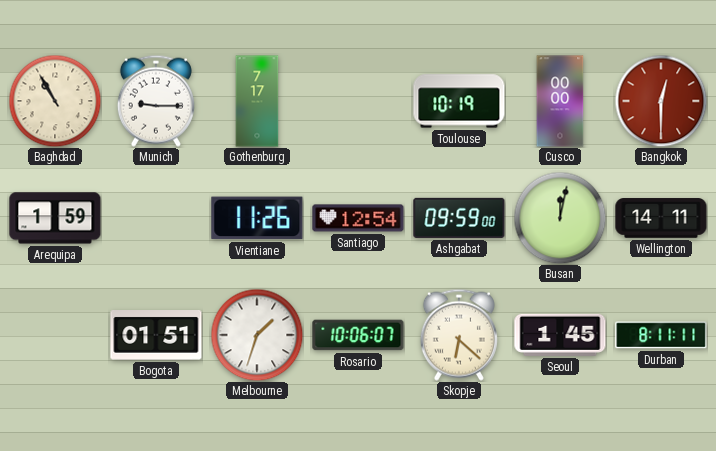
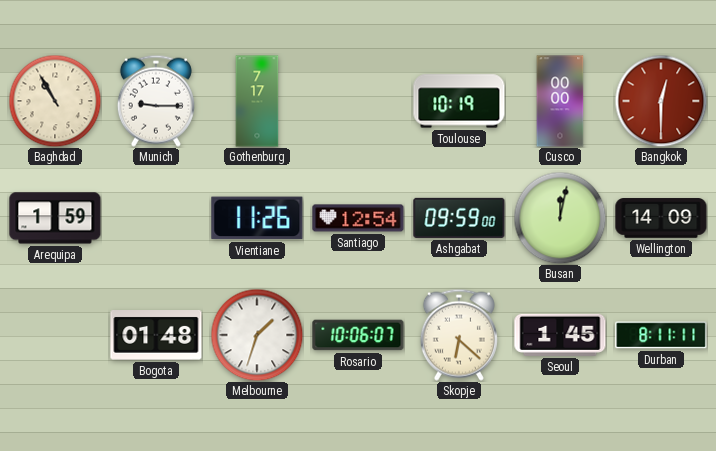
Wellington: 14:11 -> 14:09
Bogota: 01:51 -> 01:48
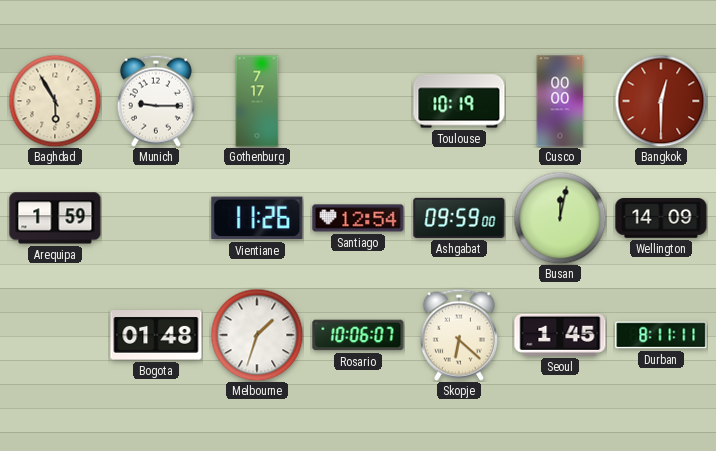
Baghdad: 10:55 -> 5:55
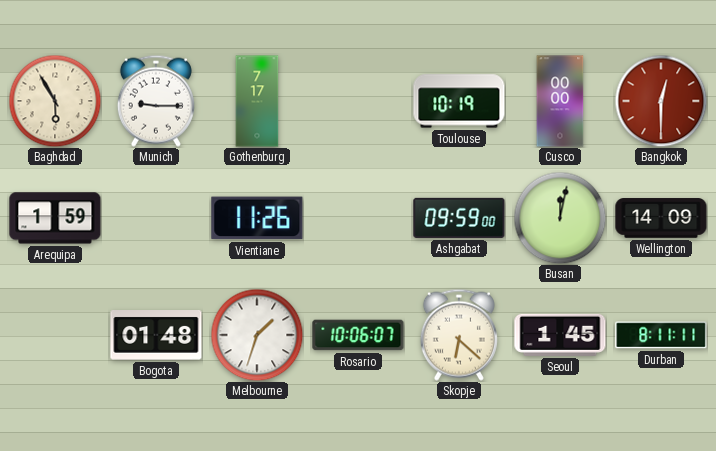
Santiago: 12:54 -> none
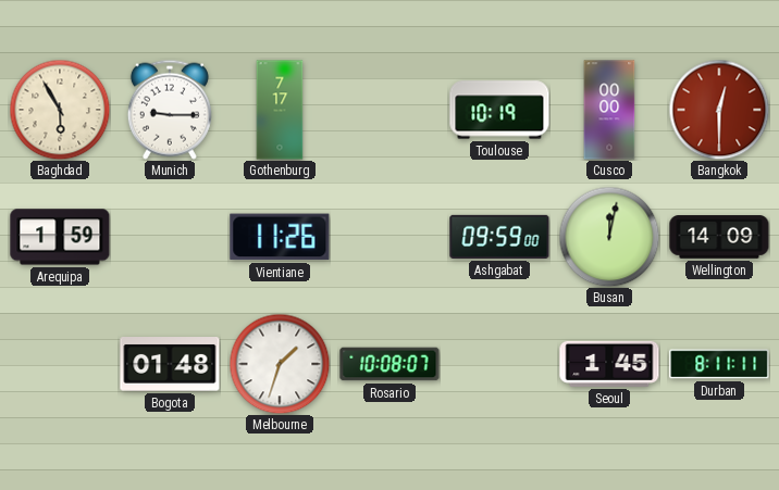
Rosario: 10:06 -> 10:08
Skopje: 6:22 -> none
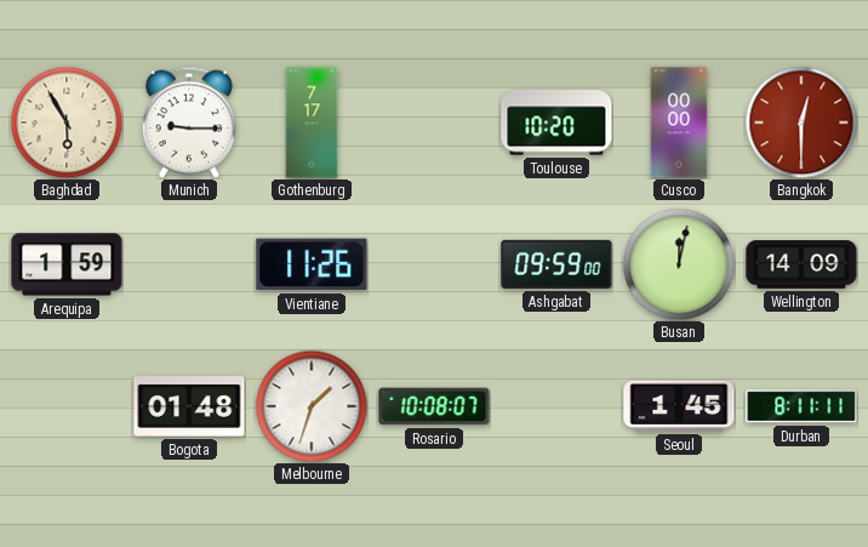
Toulouse: 10:19 -> 10:20
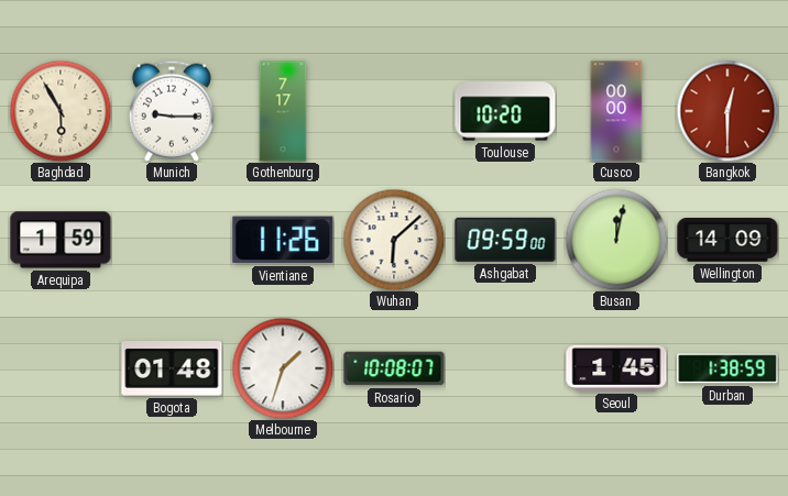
Wuhan: none -> 6:08
Durban: 8:11 -> 1:38
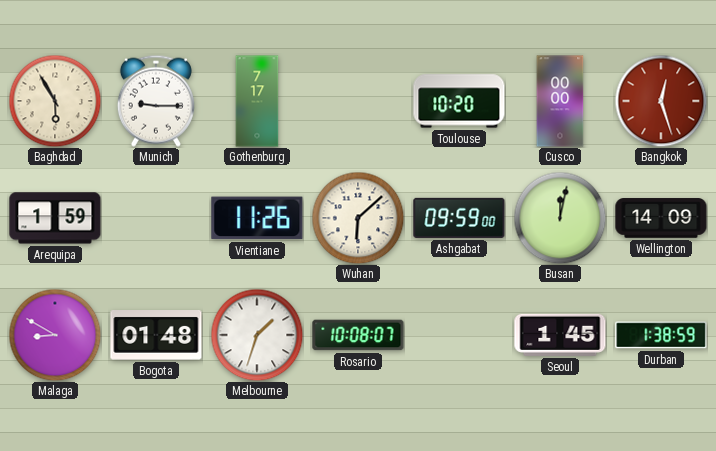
Bangkok: 12:30 -> 12:27
Malaga: none -> 8:50
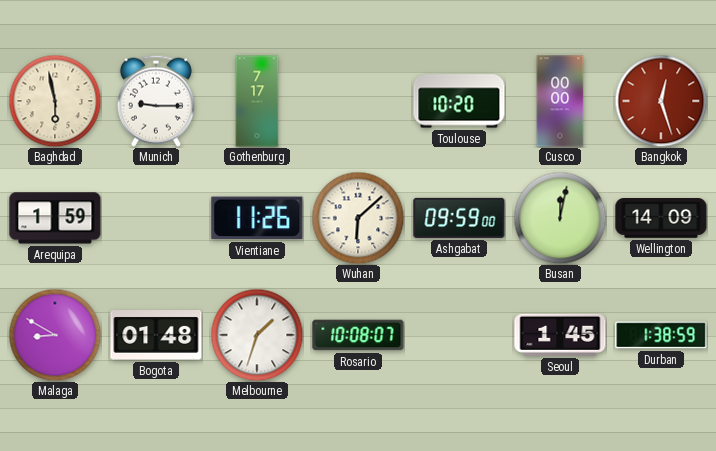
Baghdad: 5:55 -> 5:58
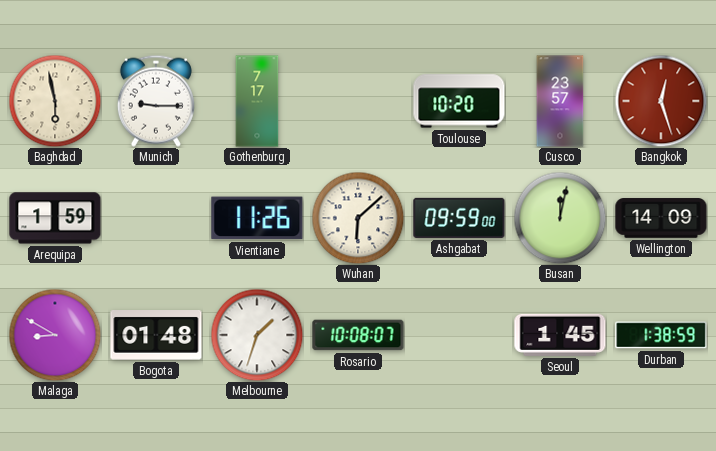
Cusco: 00:00 -> 23:57
